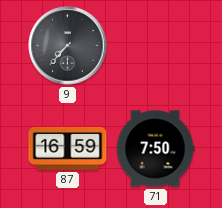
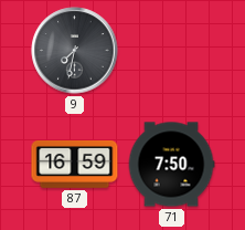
9: 7:37 -> 7:32
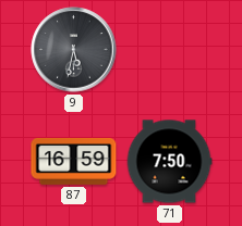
9: 7:32 -> 5:32
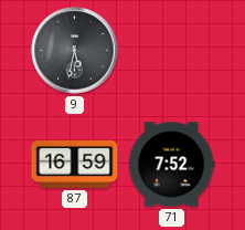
71: 7:50 -> 7:52
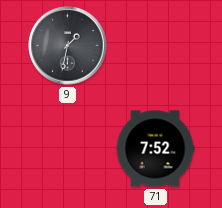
9: 5:32 -> 1:32
87: 16:59 -> none
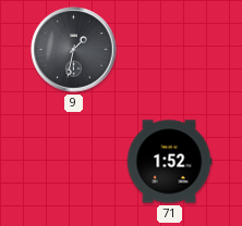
71: 7:52 -> 1:52
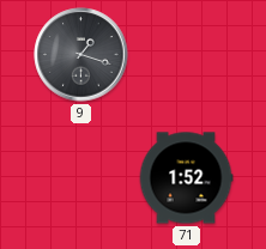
9: 1:32 -> 1:18
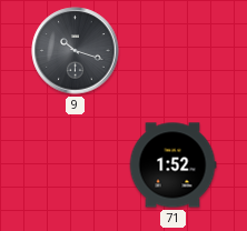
9: 1:18 -> 10:18
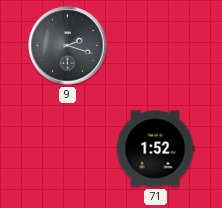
9: 10:18 -> 2:18
